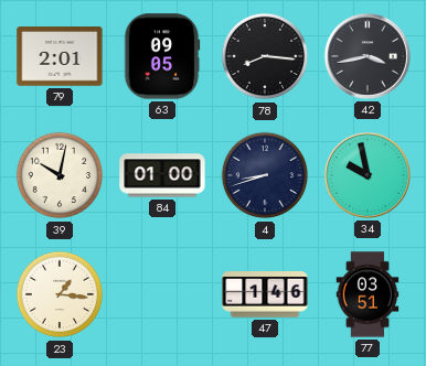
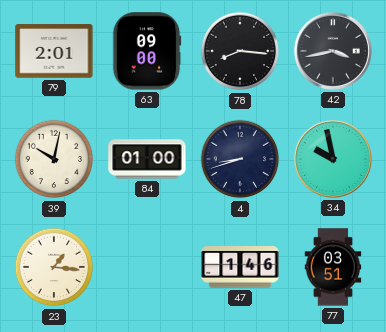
63: 09:05 -> 09:00
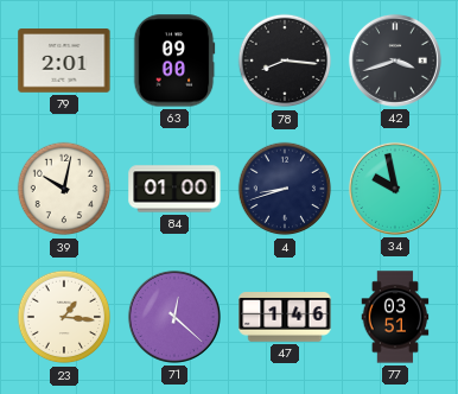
42: 3:43 -> 3:42
71: none -> 12:22
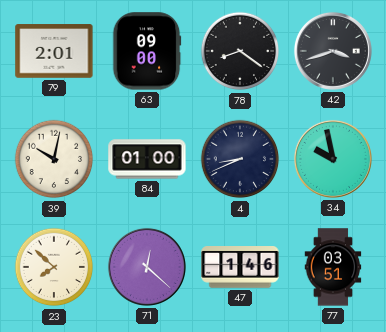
78: 8:16 -> 8:21
4: 8:42 -> 8:41
23: 1:16 -> 7:52
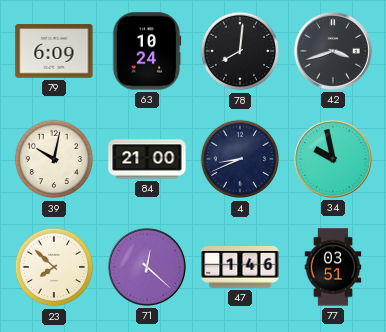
79: 2:01 -> 6:09
63: 09:00 -> 10:24
78: 8:21 -> 8:01
84: 01:00 -> 21:00
